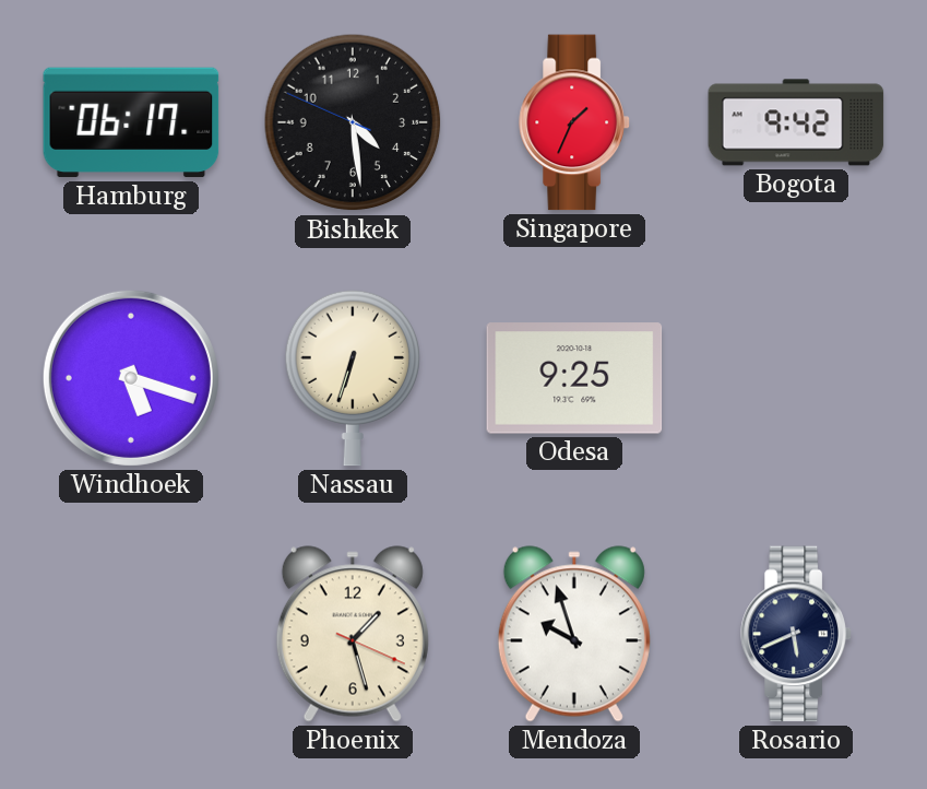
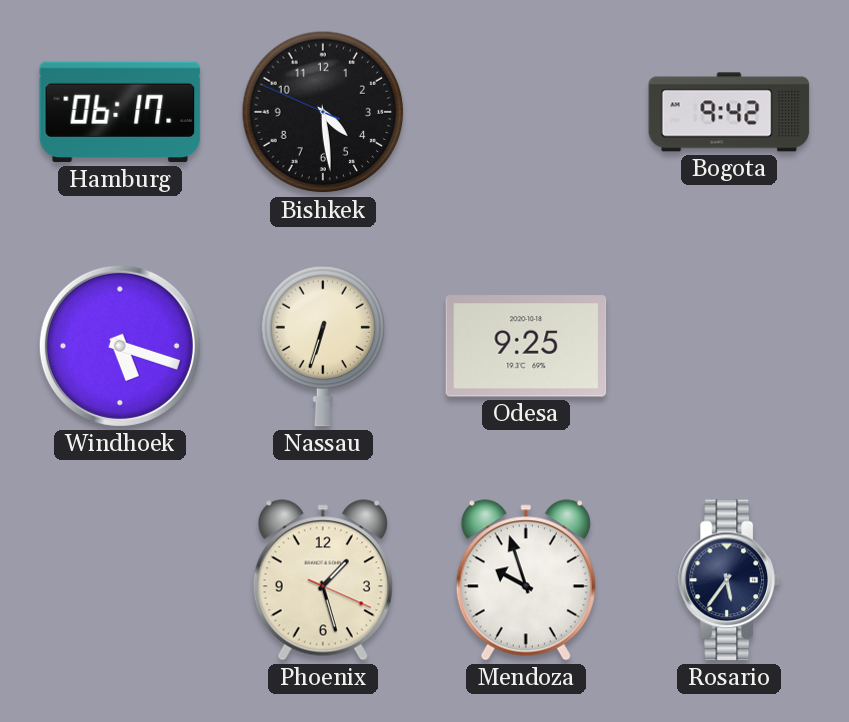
Singapore: 1:34 -> none
Rosario: 5:41 -> 5:36
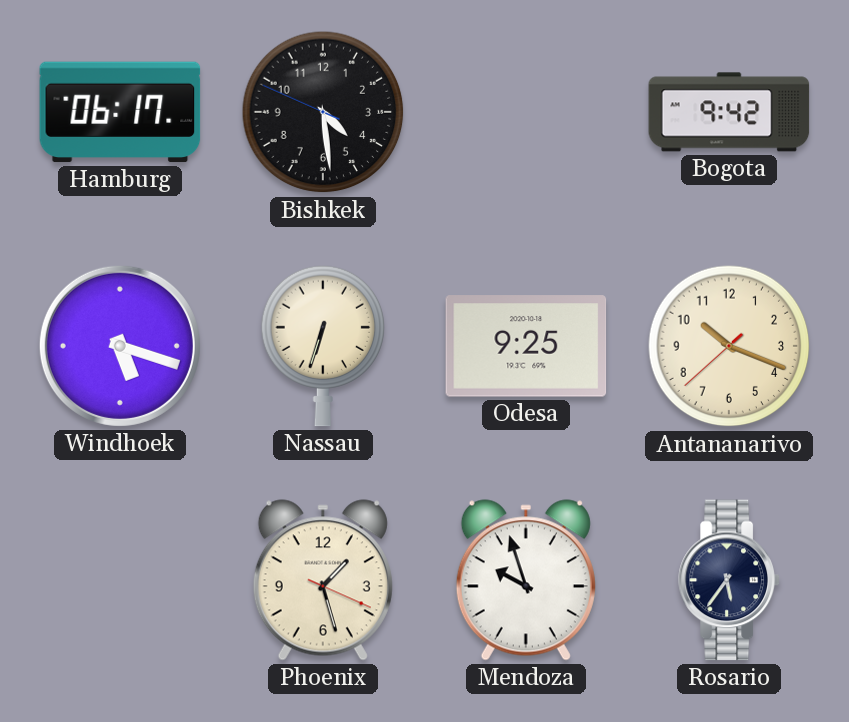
Antananarivo: none -> 10:18
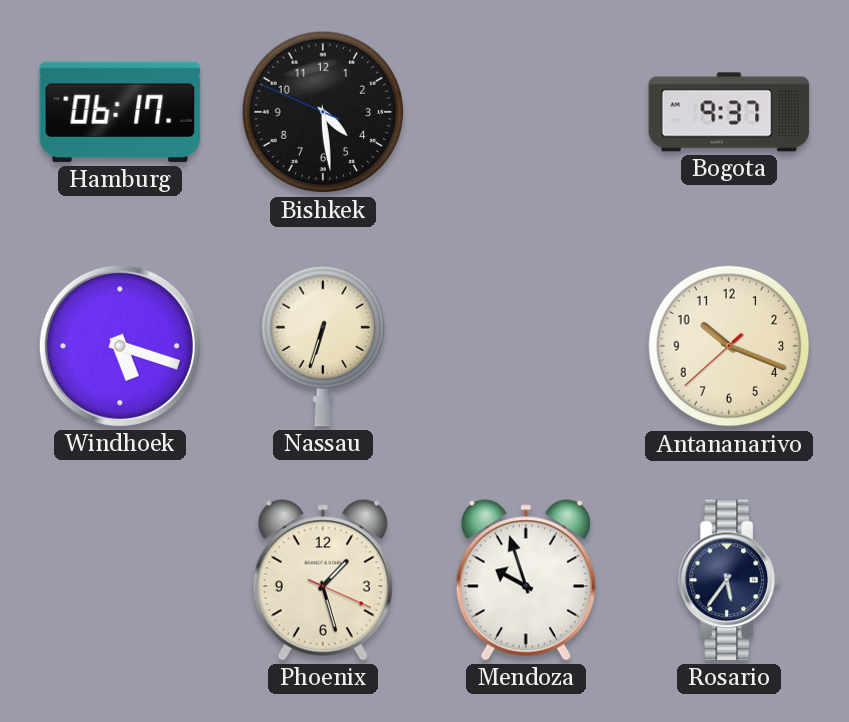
Bogota: 9:42 -> 9:37
Odesa: 9:25 -> none
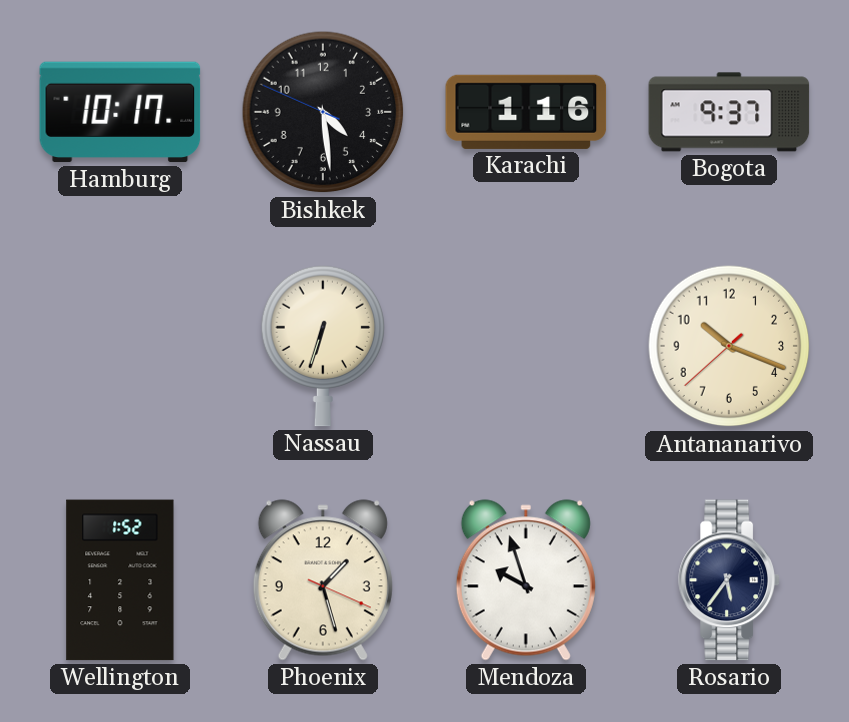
Hamburg: 06:17 -> 10:17
Karachi: none -> 1:16
Windhoek: 5:18 -> none
Wellington: none -> 1:52
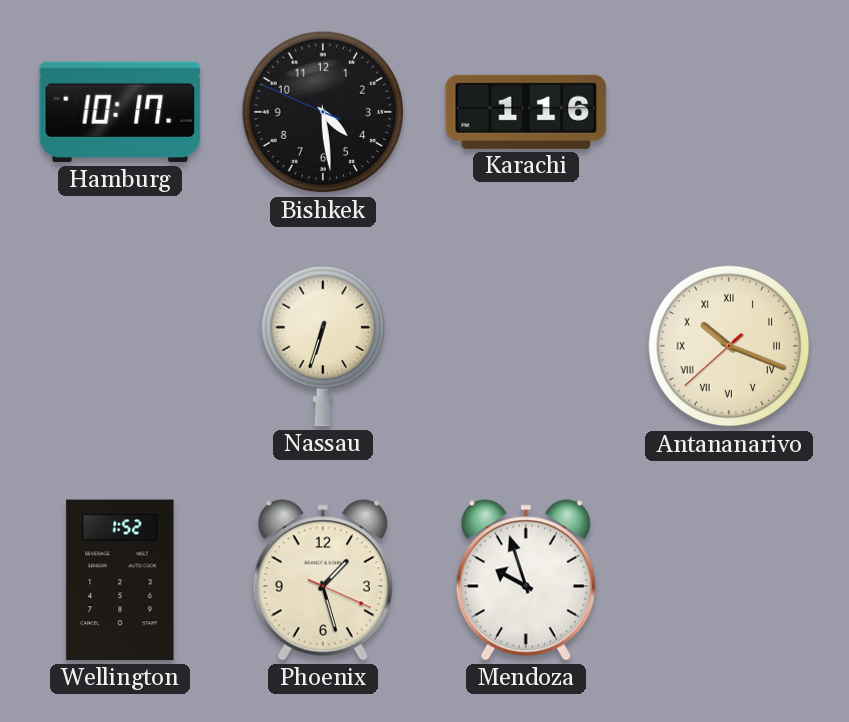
Bogota: 9:37 -> none
Antananarivo numerals: Arabic -> Roman
Rosario: 5:36 -> none
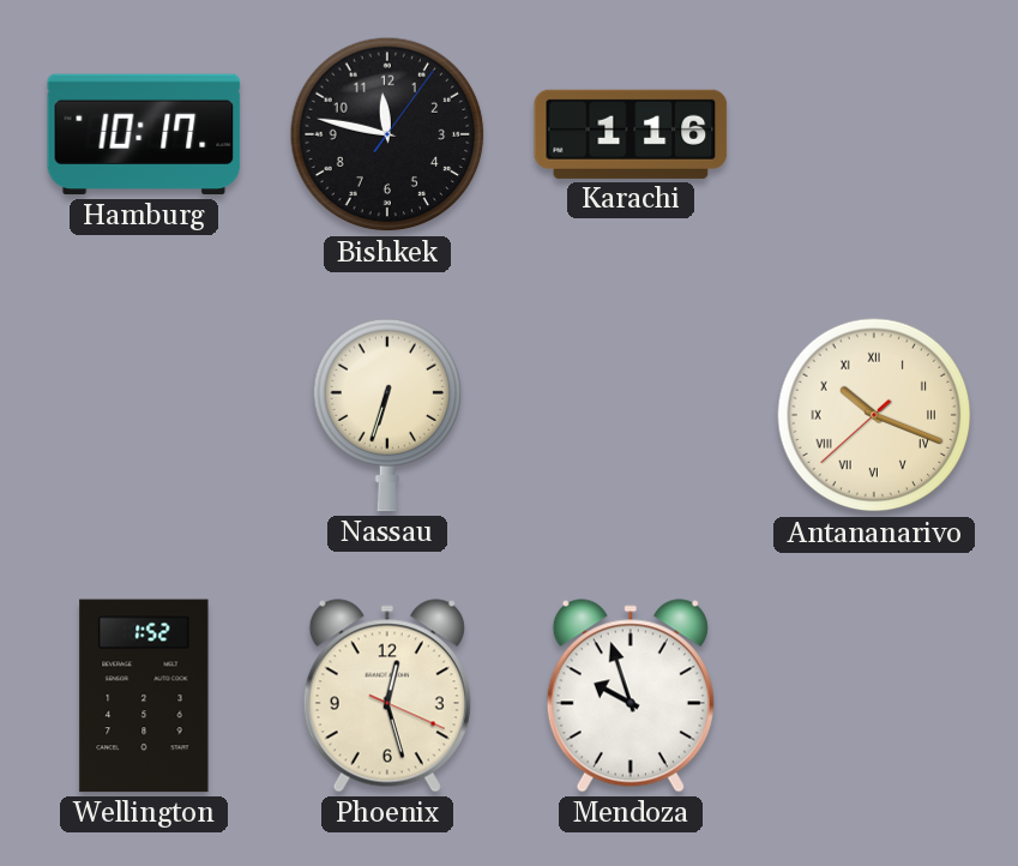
Bishkek: 4:28 -> 11:47
Phoenix: 1:27 -> 12:27
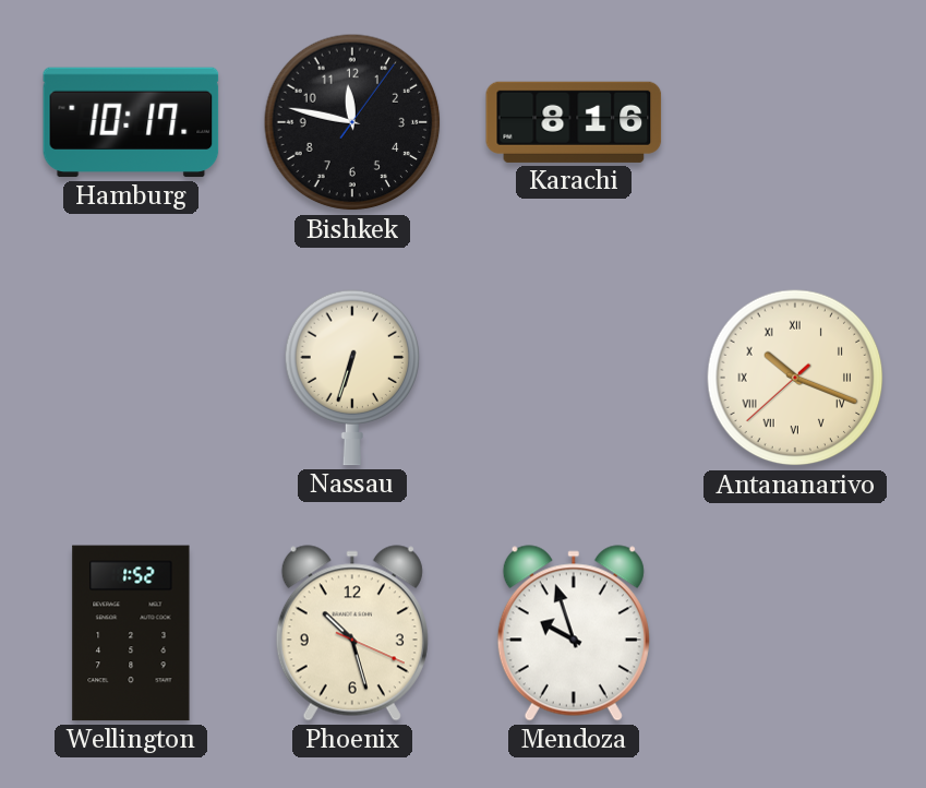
Karachi: 1:16 -> 8:16
Phoenix: 12:27 -> 10:27
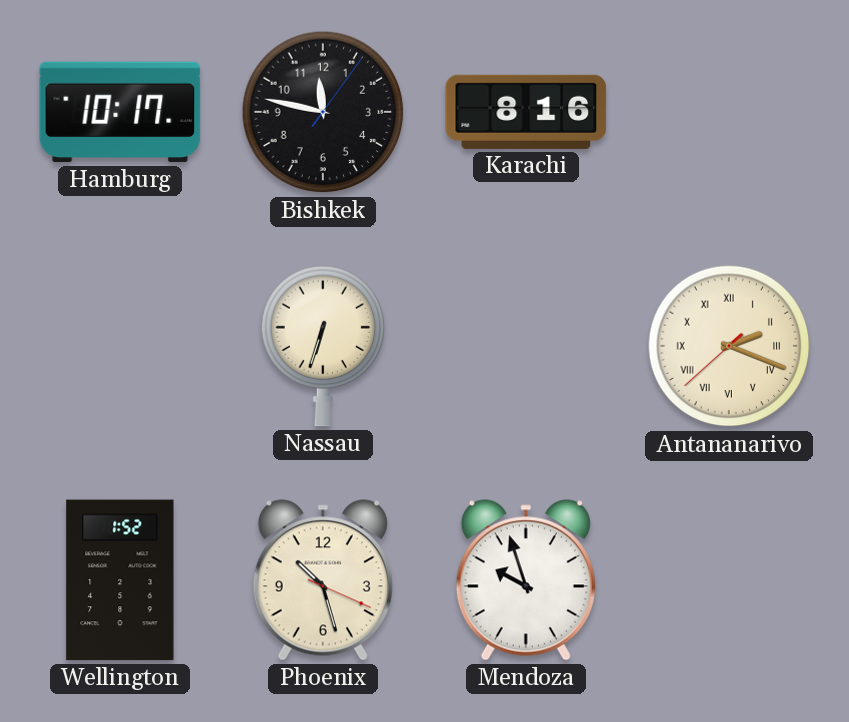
Antananarivo: 10:18 -> 2:18
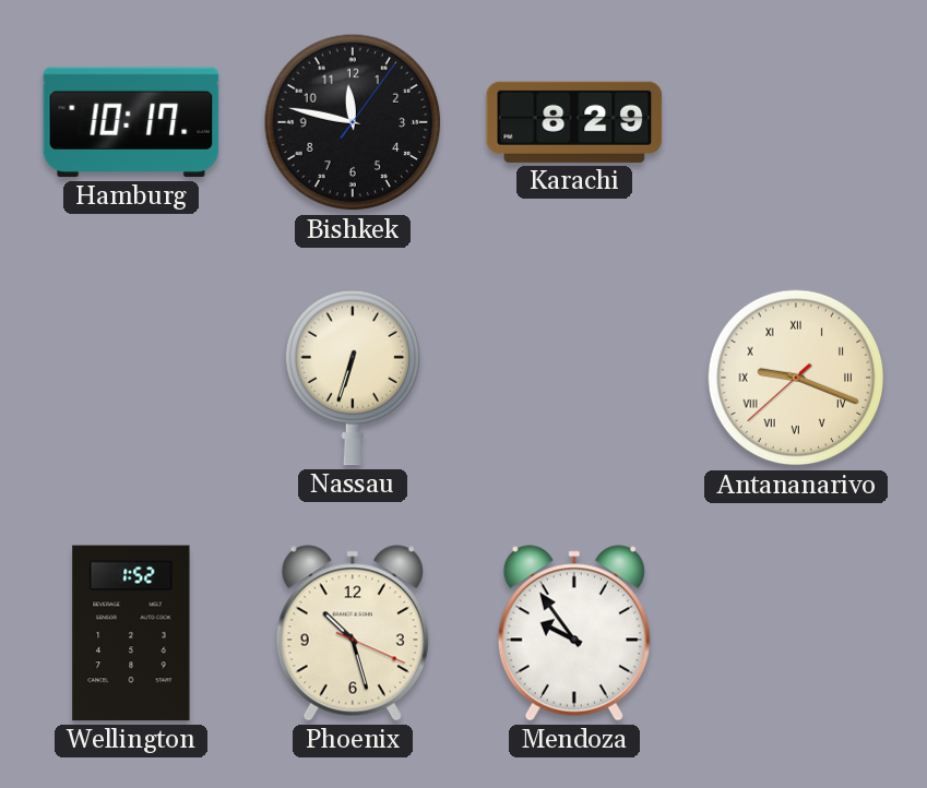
Karachi: 8:16 -> 8:29
Antananarivo: 2:18 -> 9:18
Mendoza: 9:57 -> 9:54
